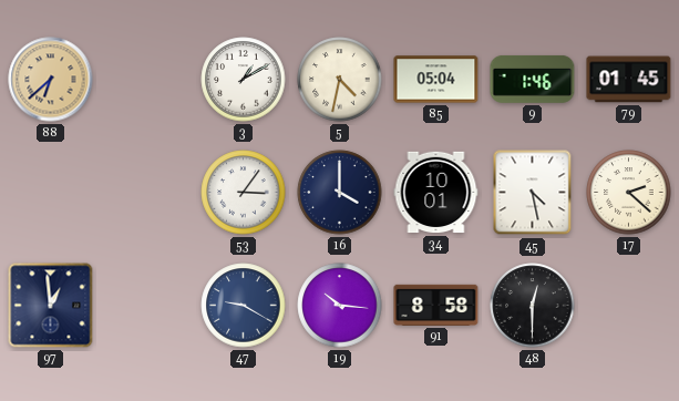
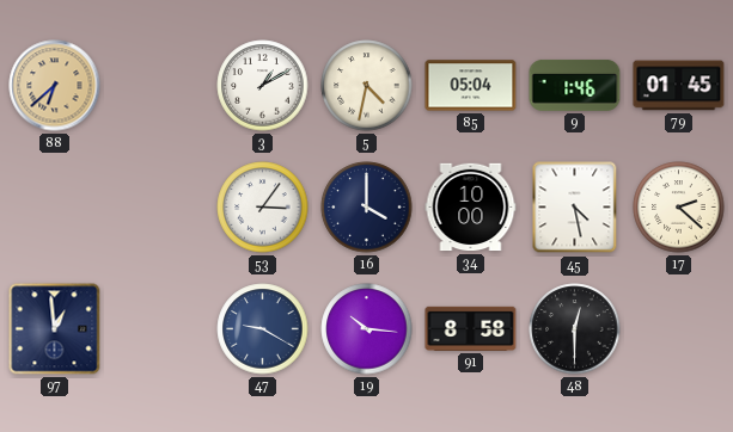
34: 10:01 -> 10:00
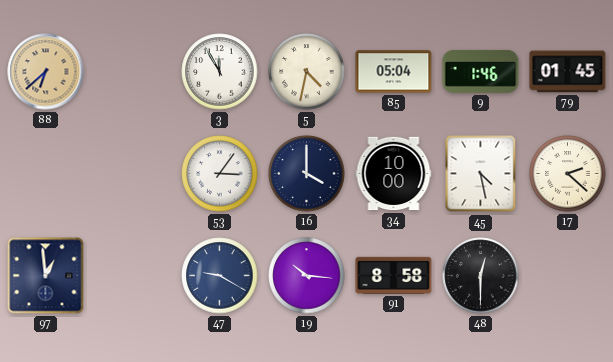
3: 1:10 -> 11:55
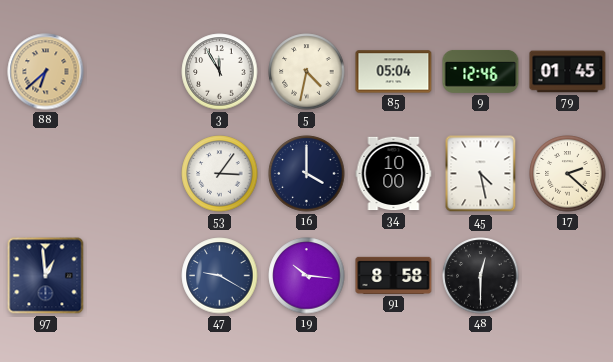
9: 1:46 -> 12:46
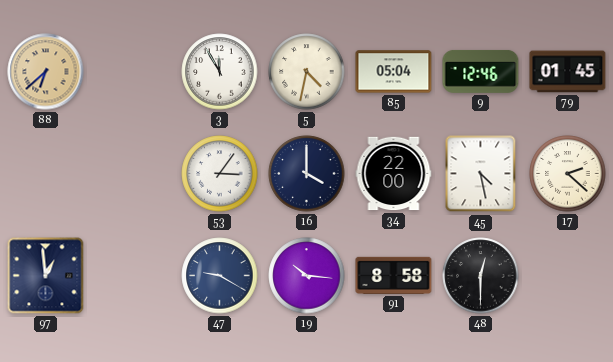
34: 10:00 -> 22:00
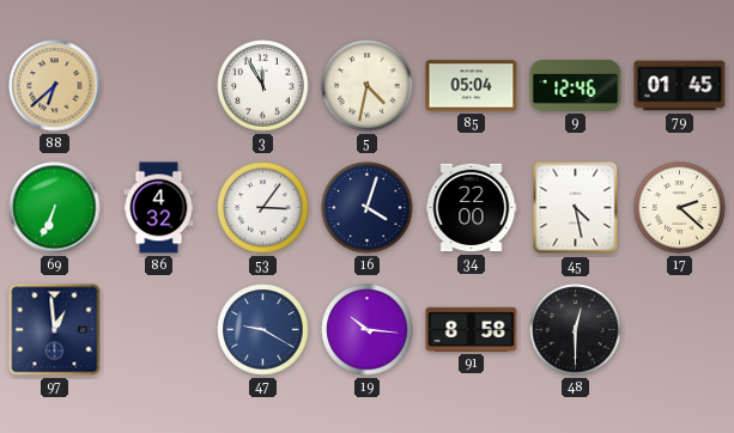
69: none -> 6:34
86: none -> 4:32
16: 4:00 -> 4:03
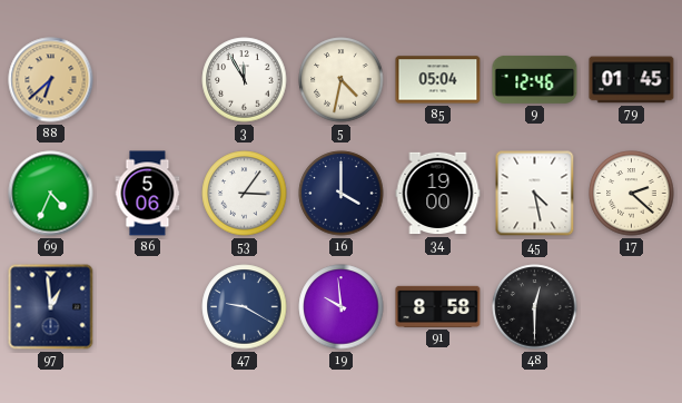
69: 6:34 -> 4:34
86: 4:32 -> 5:06
16: 4:03 -> 4:00
34: 22:00 -> 19:00
19: 10:16 -> 9:59
